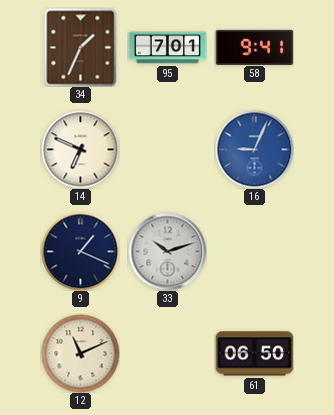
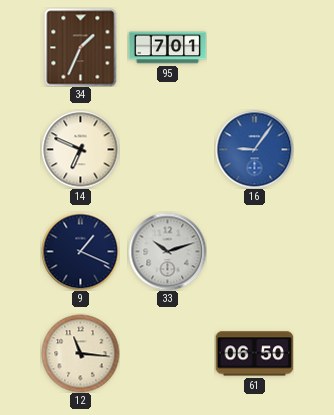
58: 9:41 -> none
16: 9:04 -> 9:06
12: 11:11 -> 11:16
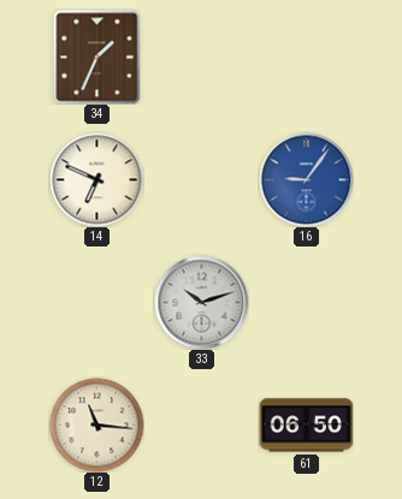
95: 7:01 -> none
9: 1:19 -> none
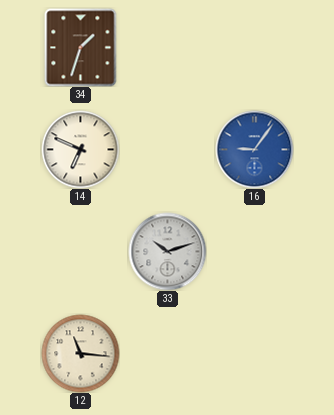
34: 1:34 -> 1:33
61: 06:50 -> none
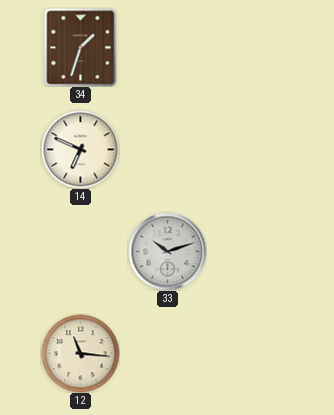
16: 9:06 -> none
